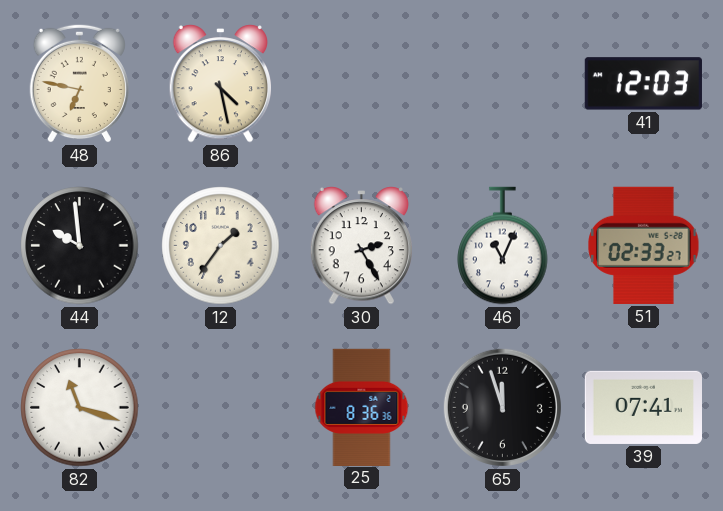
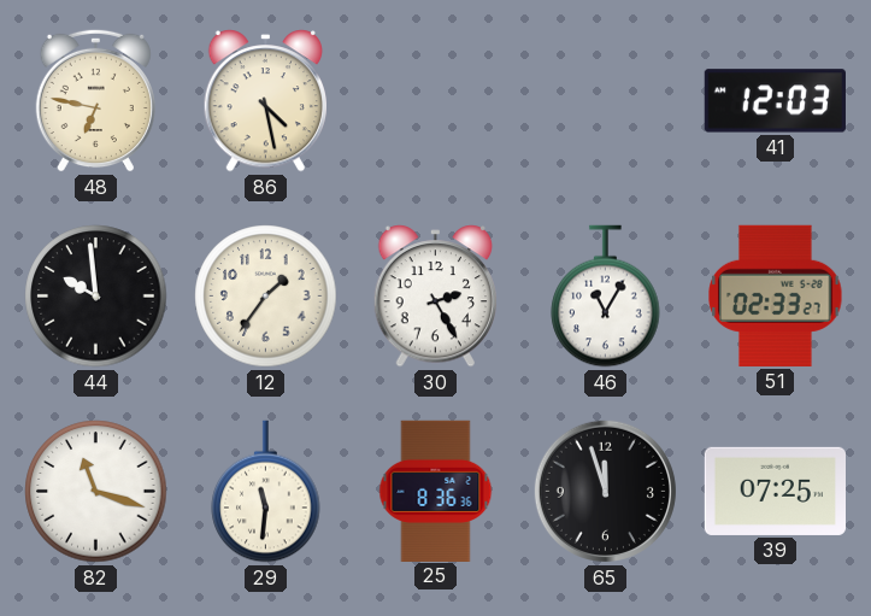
46: 11:04 -> 11:05
29: none -> 11:31
39: 07:41 -> 07:25
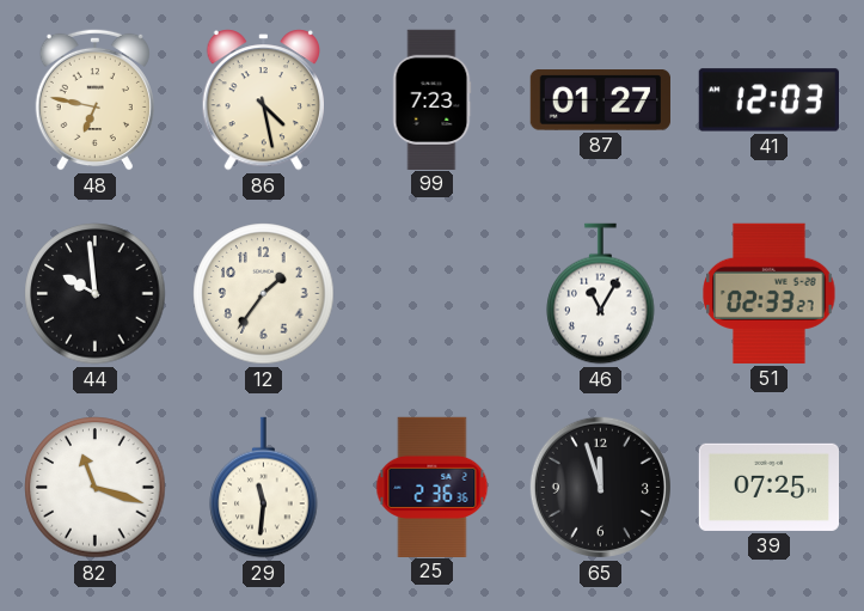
99: none -> 7:23
87: none -> 01:27
30: 2:25 -> none
25: 8:36 -> 2:36
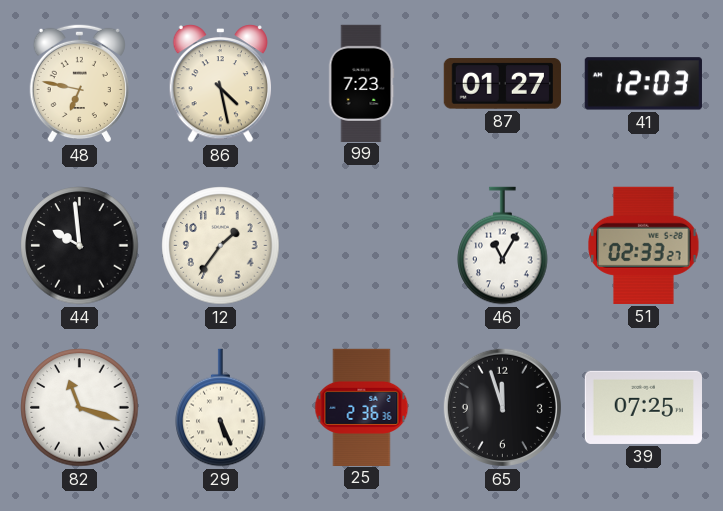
29: 11:31 -> 5:26
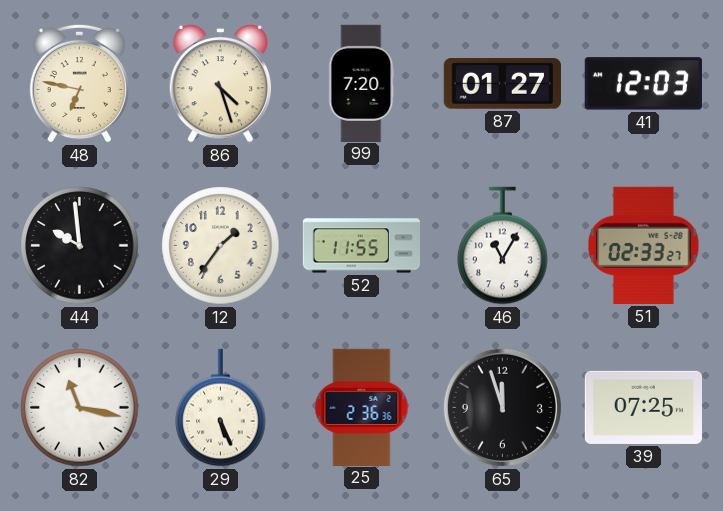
86: 4:28 -> 4:27
99: 7:23 -> 7:20
52: none -> 11:55
82: 11:18 -> 11:17
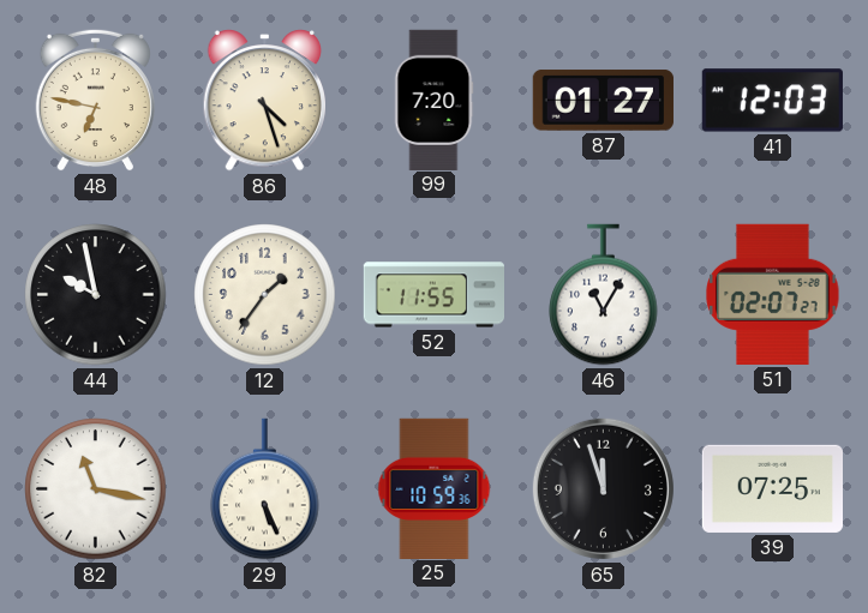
44: 9:59 -> 9:58
51: 02:33 -> 02:07
25: 2:36 -> 10:59
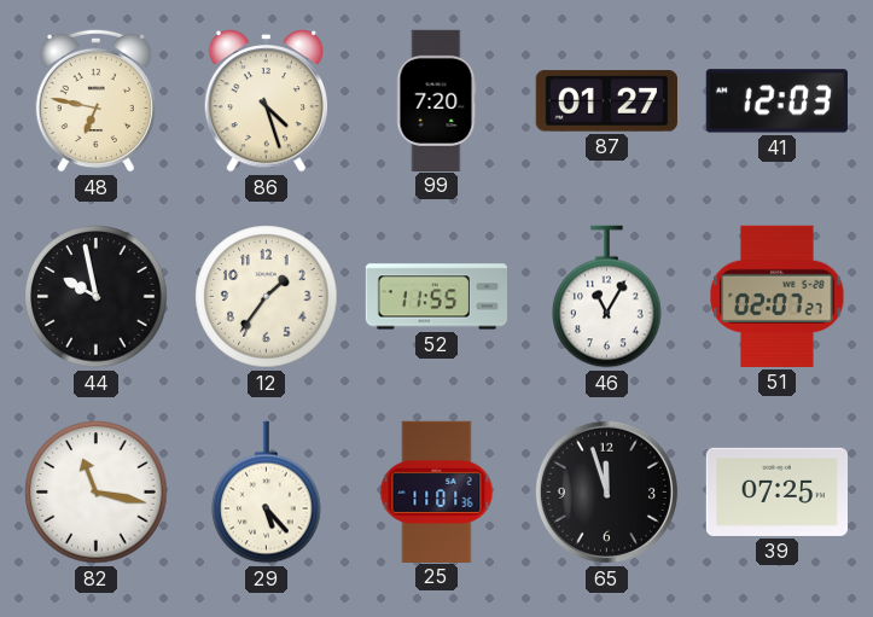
29: 5:26 -> 5:23
25: 10:59 -> 11:01
